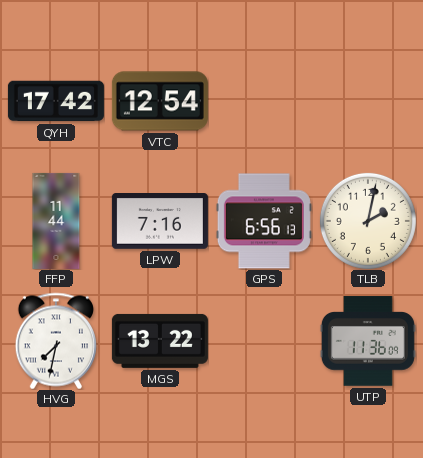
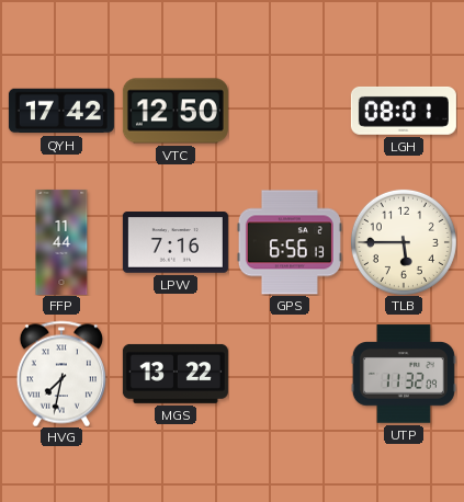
VTC: 12:54 -> 12:50
LGH: none -> 08:01
TLB: 2:02 -> 5:45
UTP: 11:36 -> 11:32
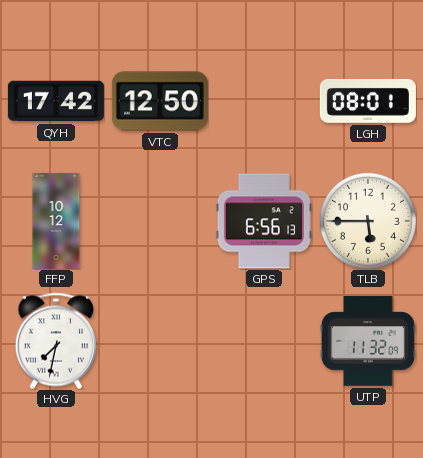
FFP: 11:44 -> 10:12
LPW: 7:16 -> none
MGS: 13:22 -> none
